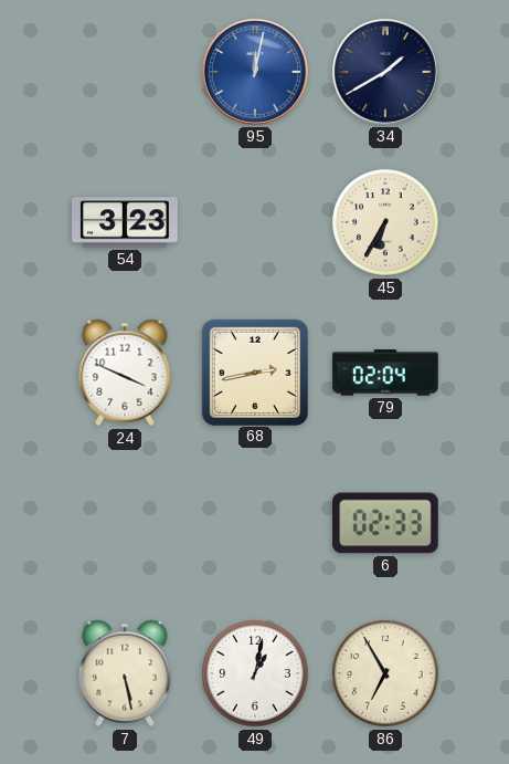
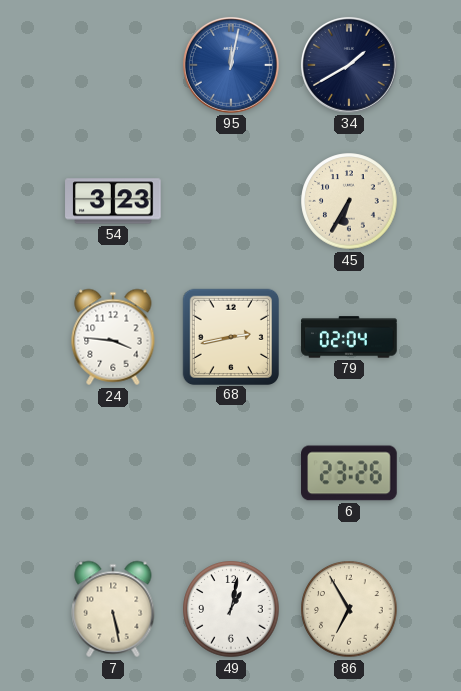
24: 3:49 -> 3:46
6: 02:33 -> 23:26
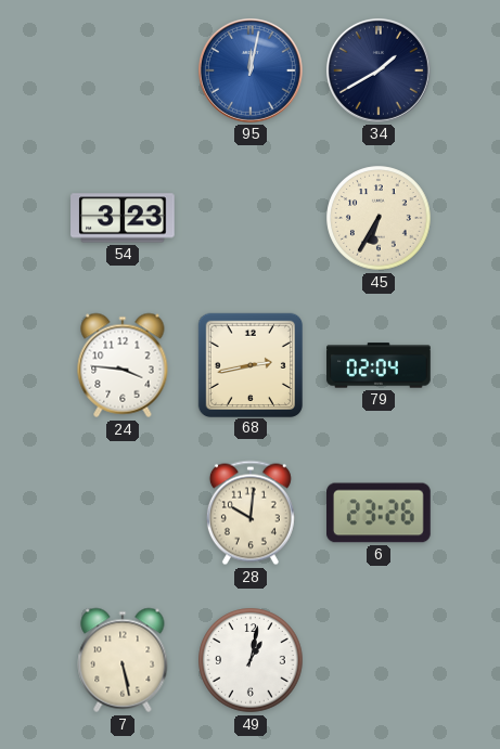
28: none -> 10:01
86: 6:55 -> none
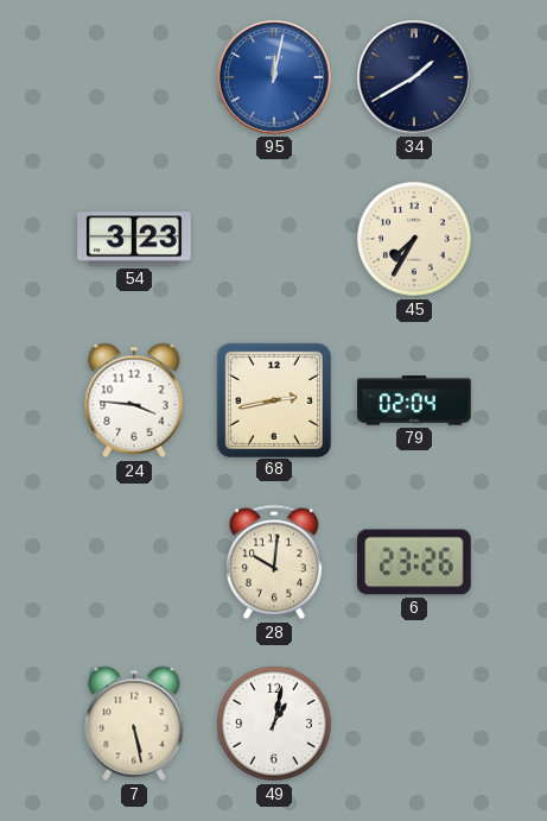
45: 6:35 -> 7:35
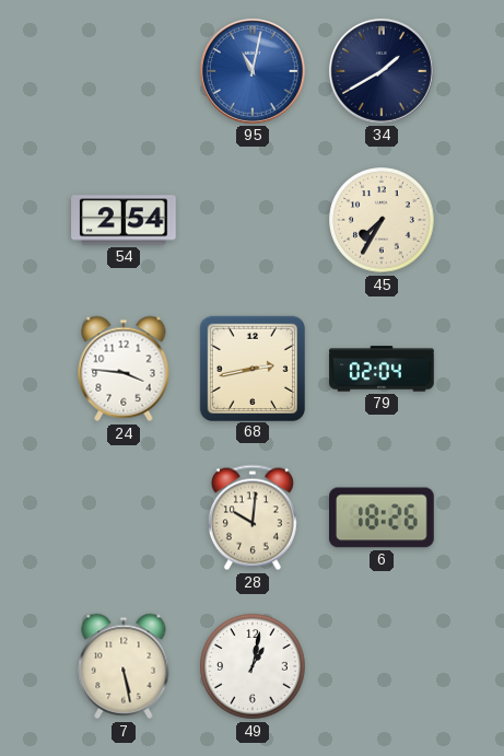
95: 12:02 -> 11:02
54: 3:23 -> 2:54
6: 23:26 -> 18:26
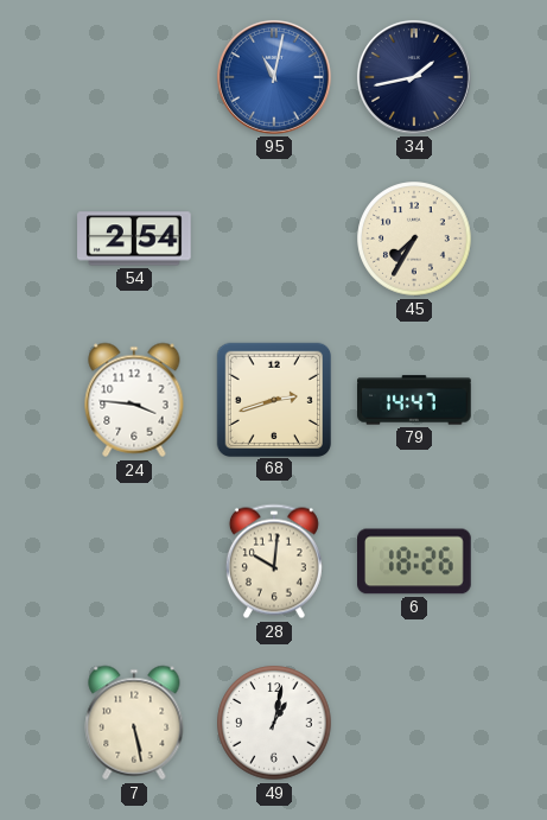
34: 1:40 -> 1:43
68: 2:43 -> 2:42
79: 02:04 -> 14:47
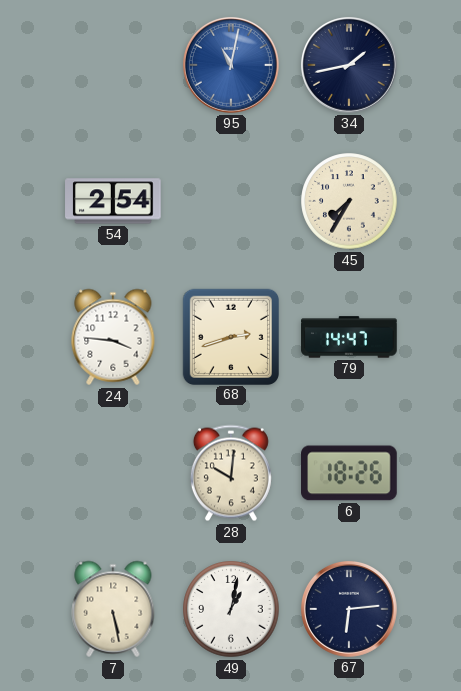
67: none -> 6:14
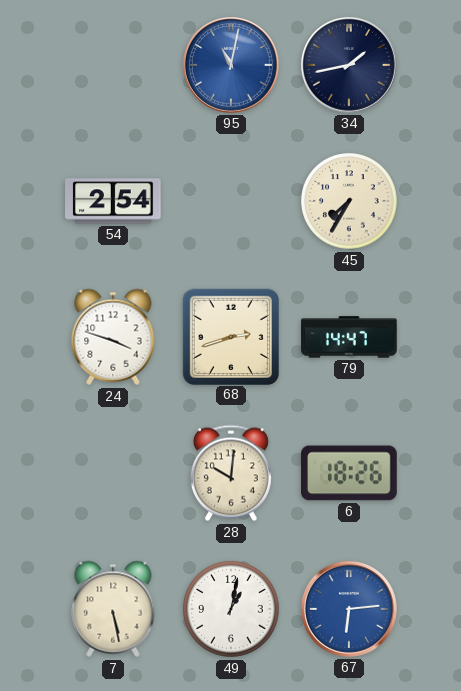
24: 3:46 -> 3:48
67 dial: navy -> blue
